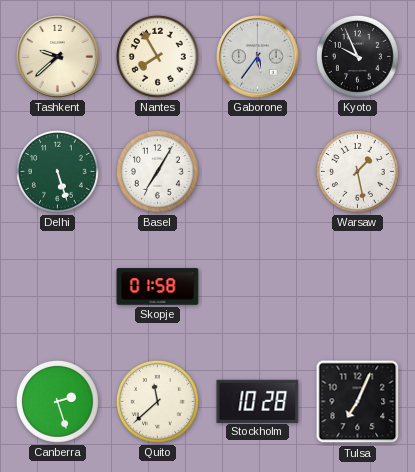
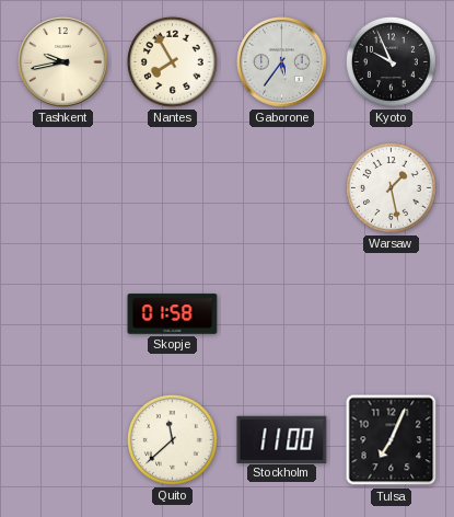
Tashkent: 9:38 -> 9:43
Delhi: 5:27 -> none
Basel: 7:05 -> none
Canberra: 2:27 -> none
Stockholm: 10:28 -> 11:00
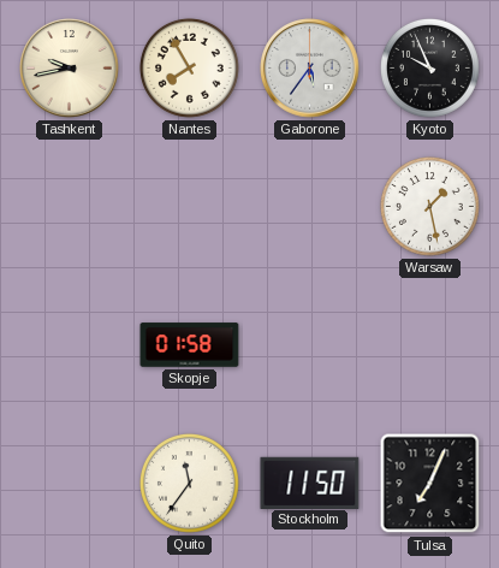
Quito: 11:38 -> 11:36
Stockholm: 11:00 -> 11:50
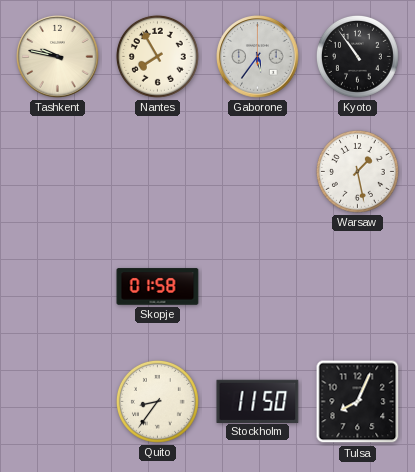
Tashkent: 9:43 -> 9:47
Kyoto: 9:56 -> 10:54
Quito: 11:36 -> 8:36
Tulsa: 7:04 -> 8:04
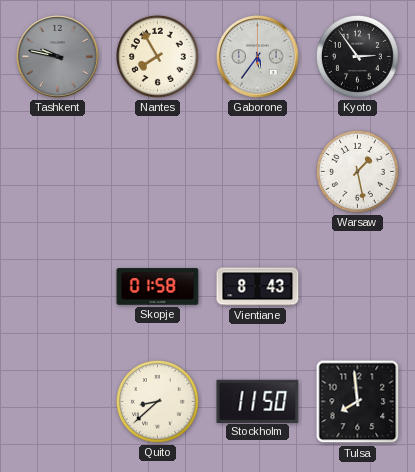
Tashkent dial: cream -> grey
Kyoto: 10:54 -> 2:54
Vientiane: none -> 8:43
Quito: 8:36 -> 8:38
Tulsa: 8:04 -> 7:59
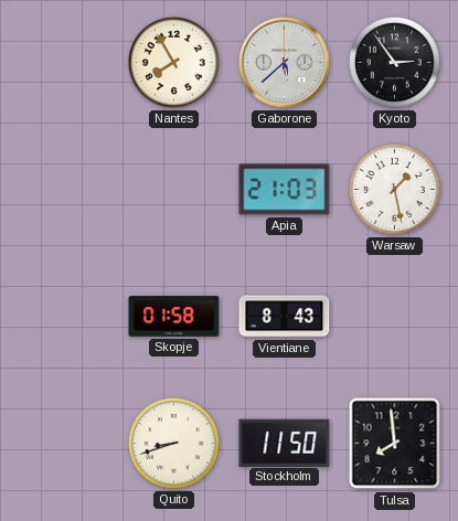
Tashkent: 9:47 -> none
Gaborone: 5:36 -> 5:38
Apia: none -> 21:03
Quito: 8:38 -> 8:42
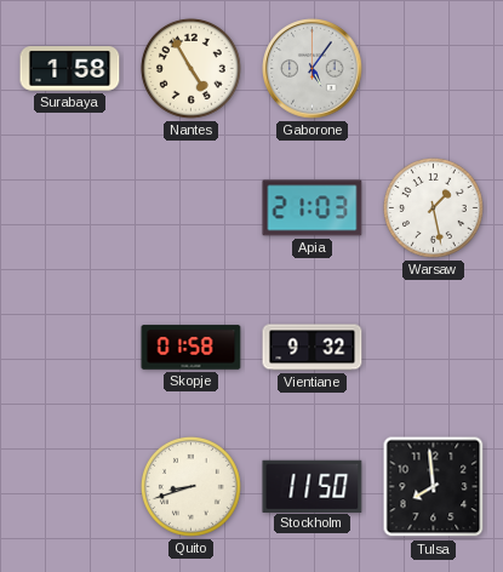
Surabaya: none -> 1:58
Nantes: 7:55 -> 4:55
Gaborone: 5:38 -> 5:06
Kyoto: 2:54 -> none
Vientiane: 8:43 -> 9:32
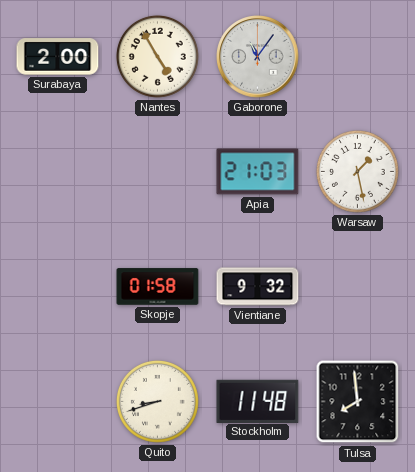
Surabaya: 1:58 -> 2:00
Gaborone: 5:06 -> 11:06
Stockholm: 11:50 -> 11:48
